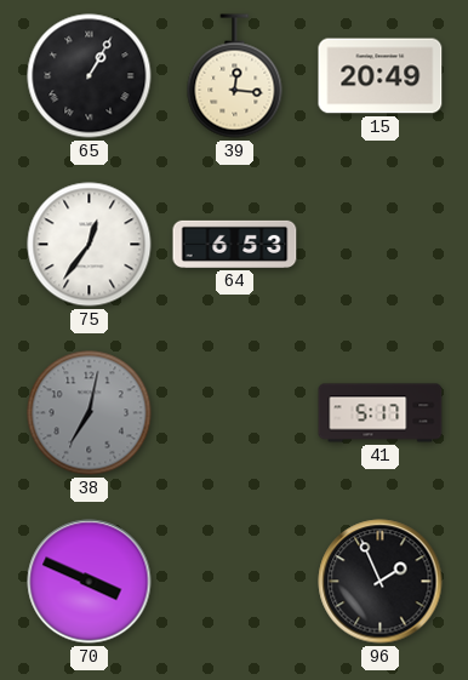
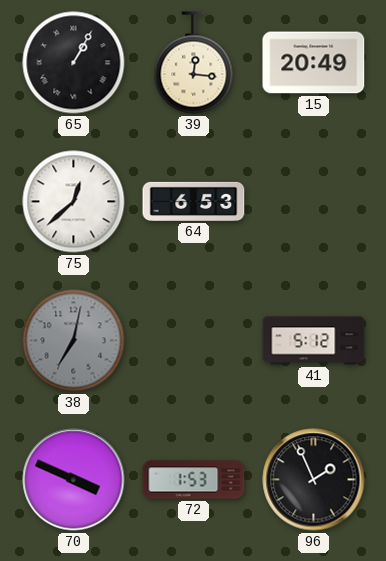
75: 12:36 -> 12:38
41: 5:17 -> 5:12
72: none -> 1:53
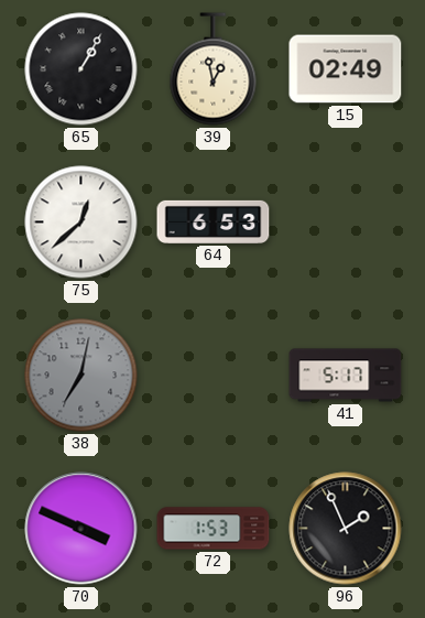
39: 12:16 -> 12:58
15: 20:49 -> 02:49
41: 5:12 -> 5:17
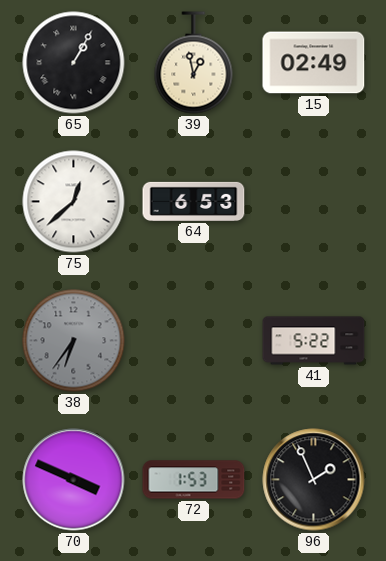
38: 7:02 -> 6:36
41: 5:17 -> 5:22
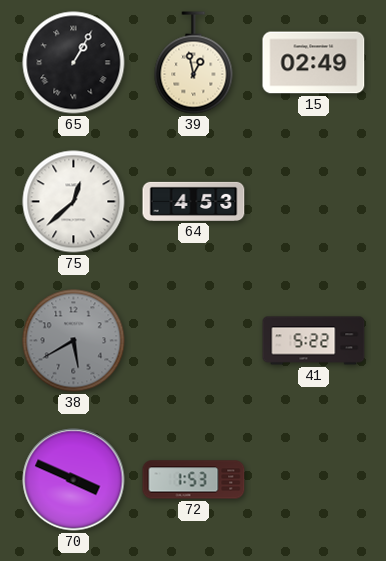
64: 6:53 -> 4:53
38: 6:36 -> 5:40
96: 1:56 -> none
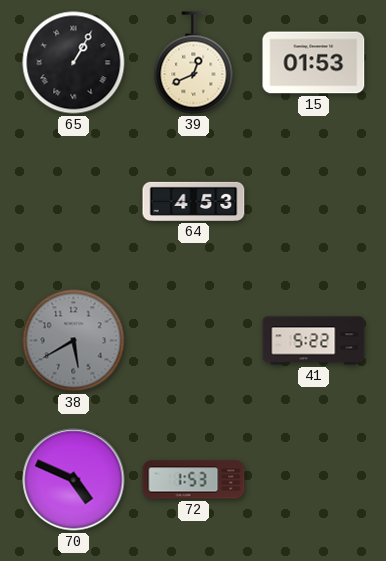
39: 12:58 -> 12:41
15: 02:49 -> 01:53
75: 12:38 -> none
70: 3:49 -> 4:49
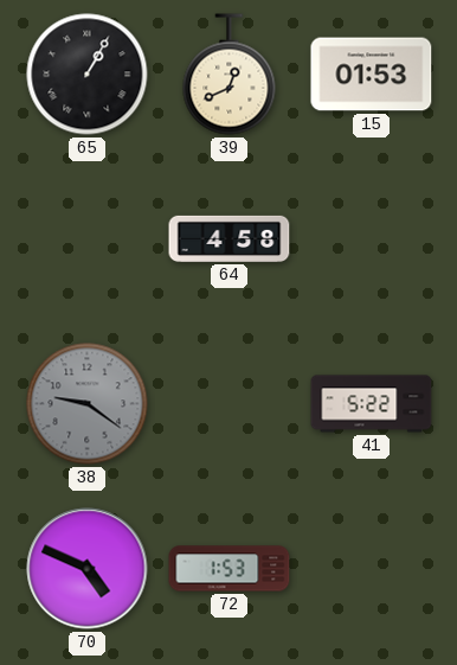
64: 4:53 -> 4:58
38: 5:40 -> 9:21
